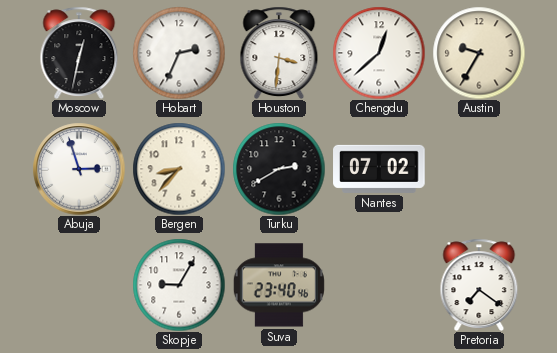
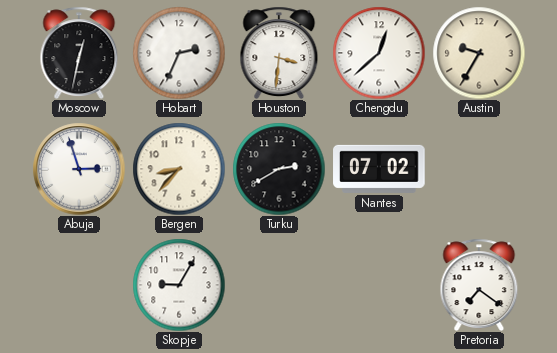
Suva: 23:40 -> none
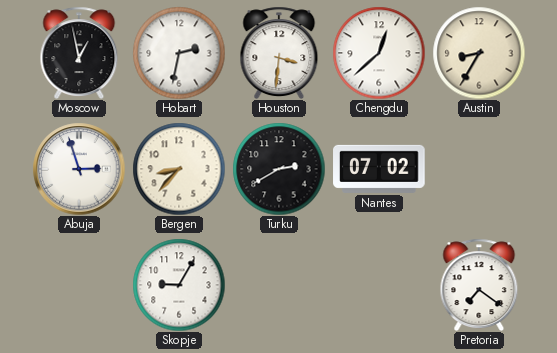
Moscow: 12:32 -> 12:58
Hobart: 2:34 -> 2:32
Austin: 9:35 -> 8:35
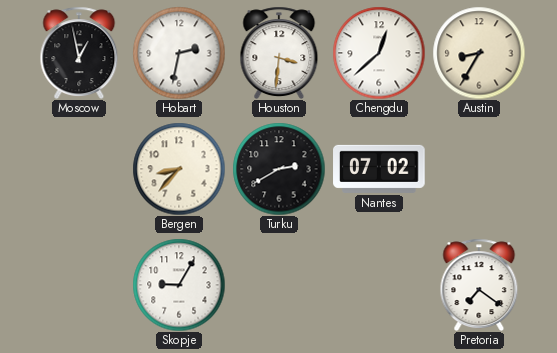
Abuja: 2:57 -> none
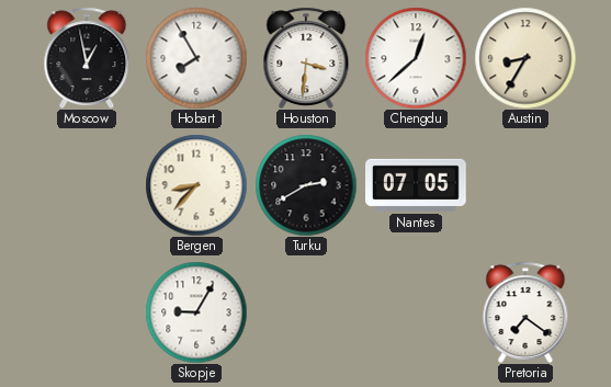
Hobart: 2:32 -> 7:55
Nantes: 07:02 -> 07:05
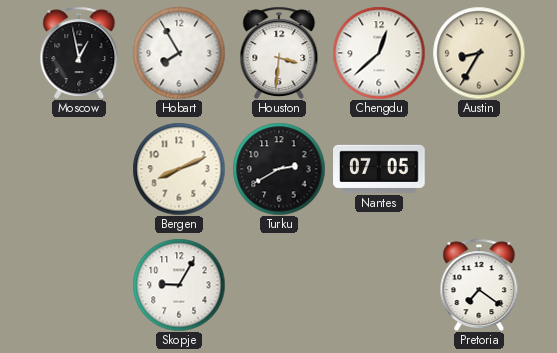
Bergen: 8:37 -> 8:11
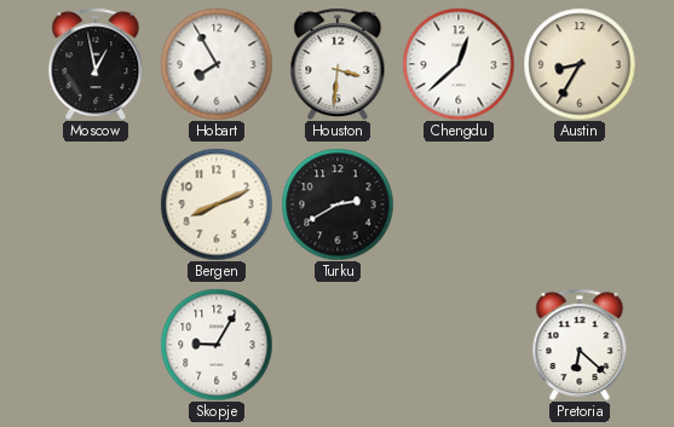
Nantes: 07:05 -> none
Pretoria: 7:21 -> 6:22
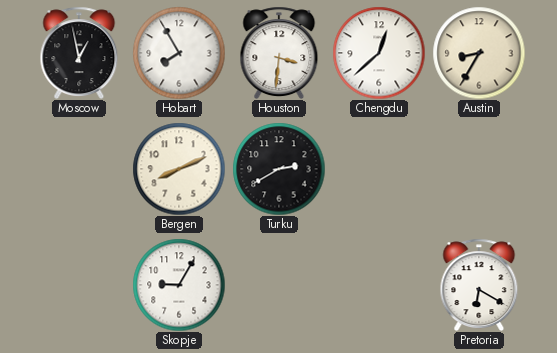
Pretoria: 6:22 -> 6:20
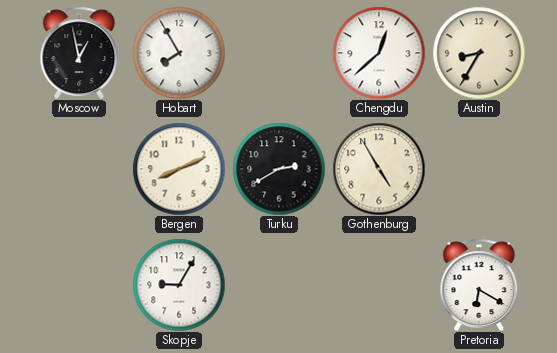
Houston: 3:31 -> none
Gothenburg: none -> 4:55
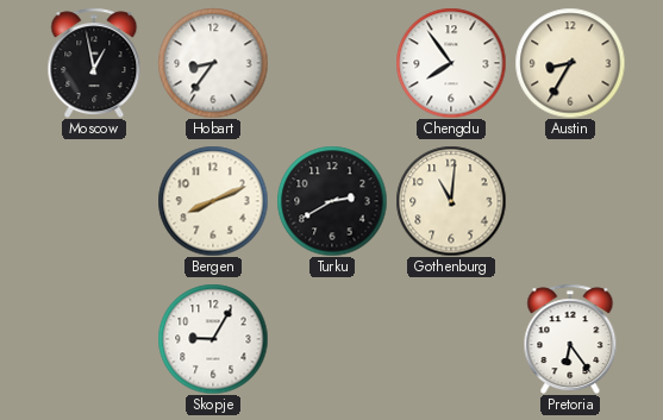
Hobart: 7:55 -> 8:36
Chengdu: 12:38 -> 7:54
Gothenburg: 4:55 -> 11:01
Pretoria: 6:20 -> 6:24
